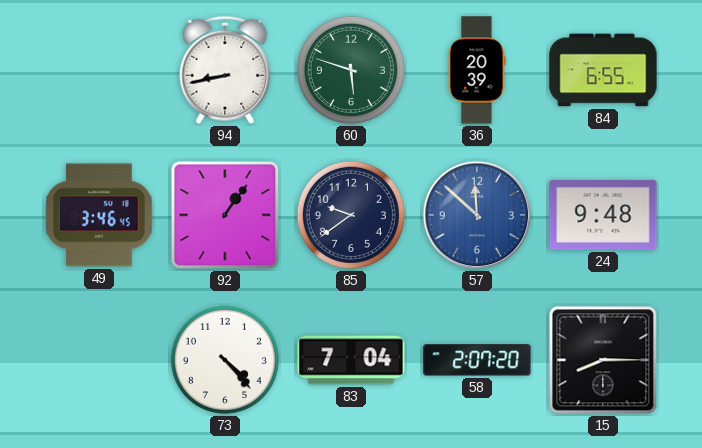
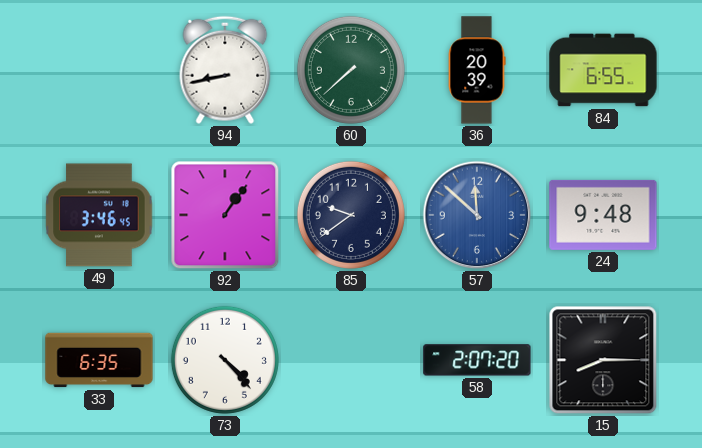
60: 5:48 -> 7:38
33: none -> 6:35
83: 7:04 -> none
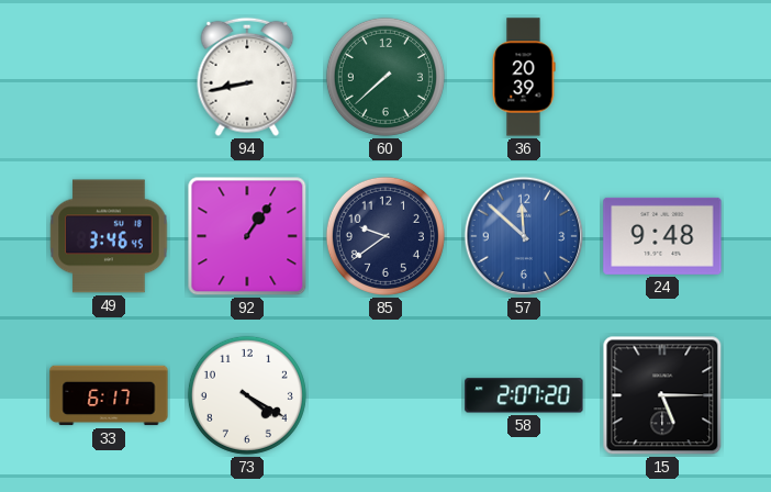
84: 6:55 -> none
33: 6:35 -> 6:17
73: 4:23 -> 4:20
15: 8:15 -> 5:15
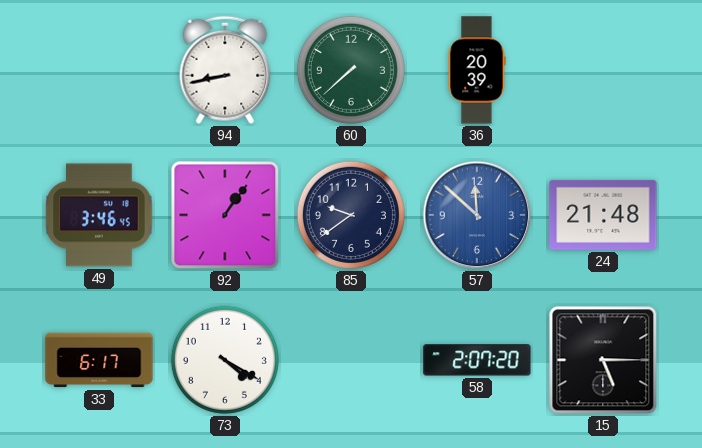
24: 9:48 -> 21:48
